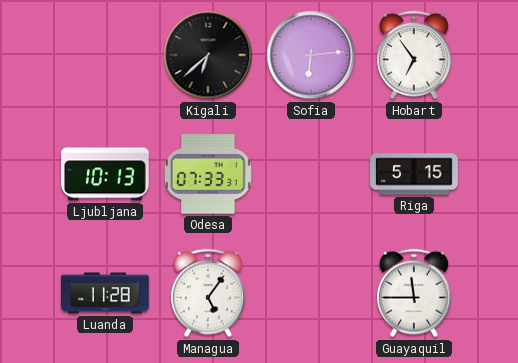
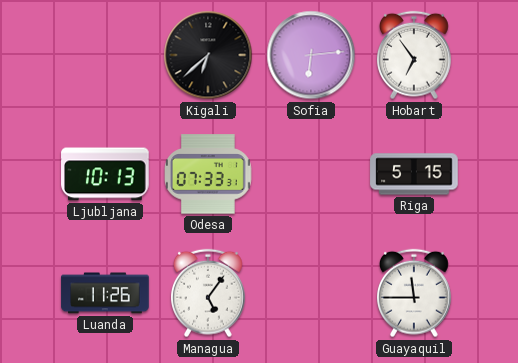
Luanda: 11:28 -> 11:26
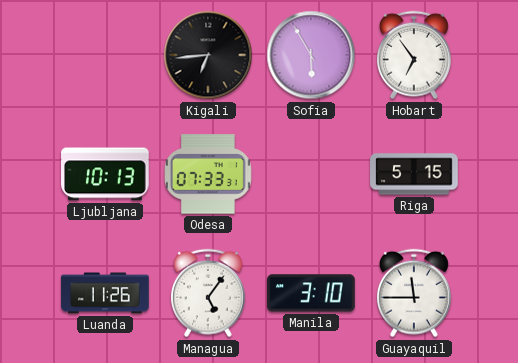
Kigali: 6:38 -> 6:44
Sofia: 6:14 -> 5:55
Manila: none -> 3:10
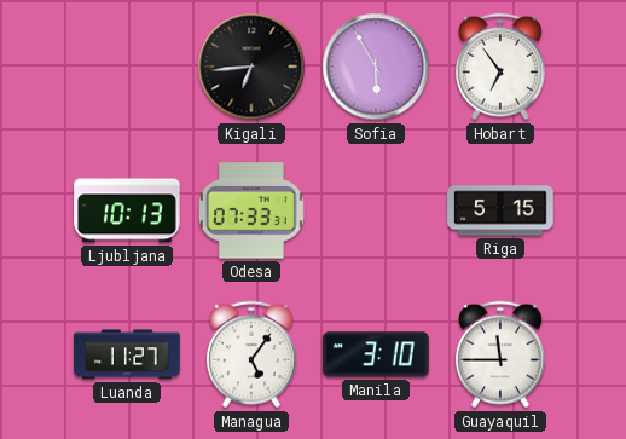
Luanda: 11:26 -> 11:27
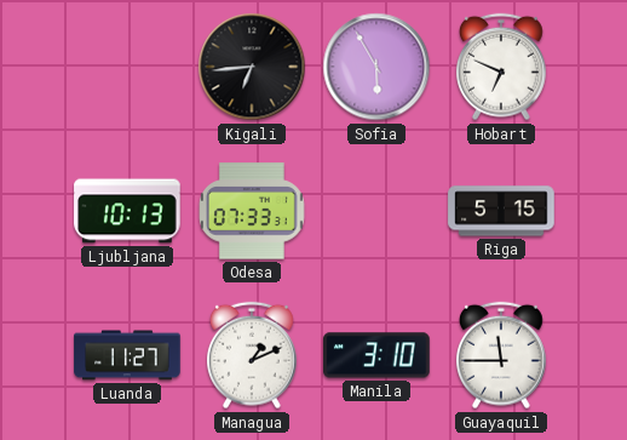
Hobart: 6:54 -> 6:49
Managua: 5:06 -> 1:11
